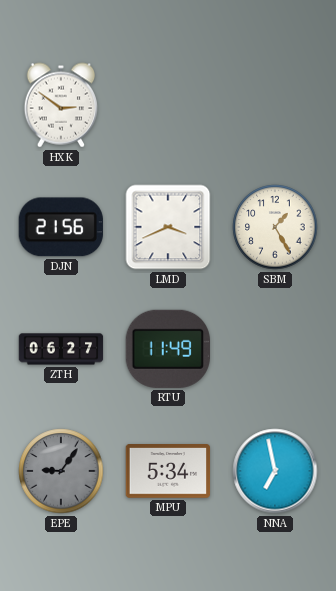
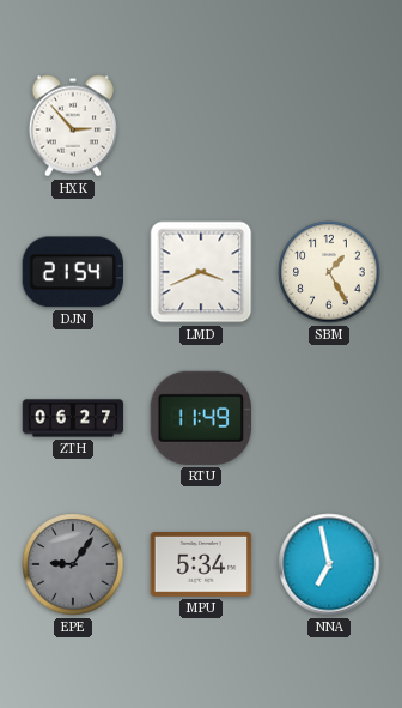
HXK: 2:51 -> 2:53
DJN: 21:56 -> 21:54
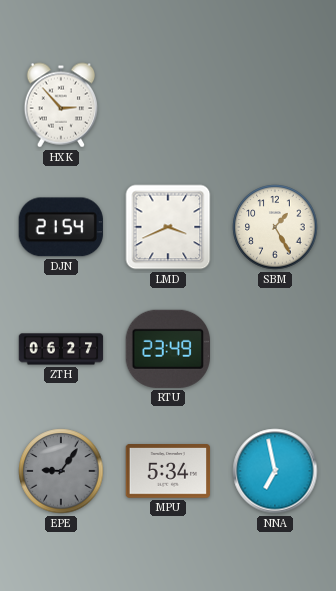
RTU: 11:49 -> 23:49
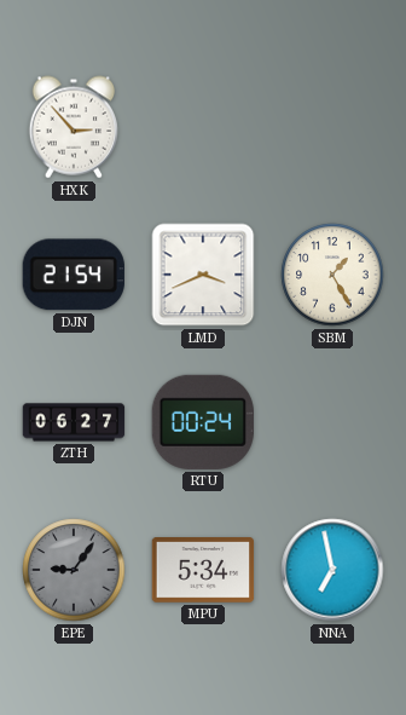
RTU: 23:49 -> 00:24
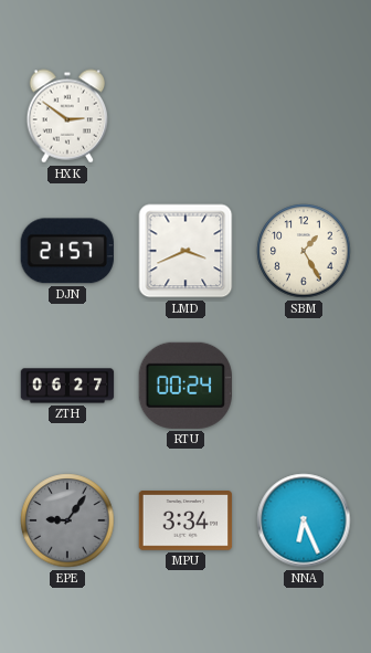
HXK: 2:53 -> 2:51
DJN: 21:54 -> 21:57
MPU: 5:34 -> 3:34
NNA: 6:58 -> 6:26
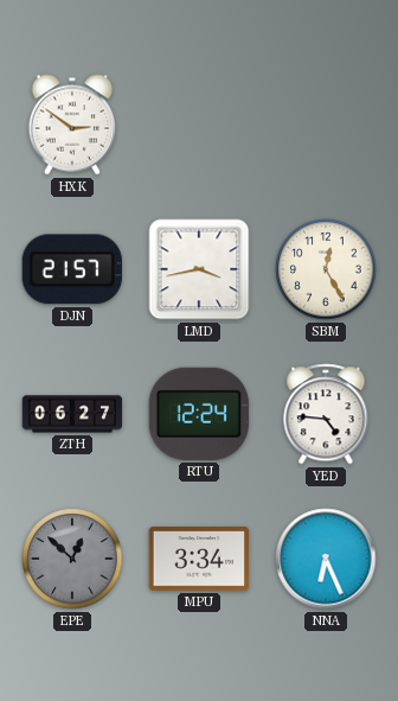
LMD: 3:41 -> 3:43
SBM: 1:25 -> 12:25
RTU: 00:24 -> 12:24
YED: none -> 4:46
EPE: 9:06 -> 12:52
